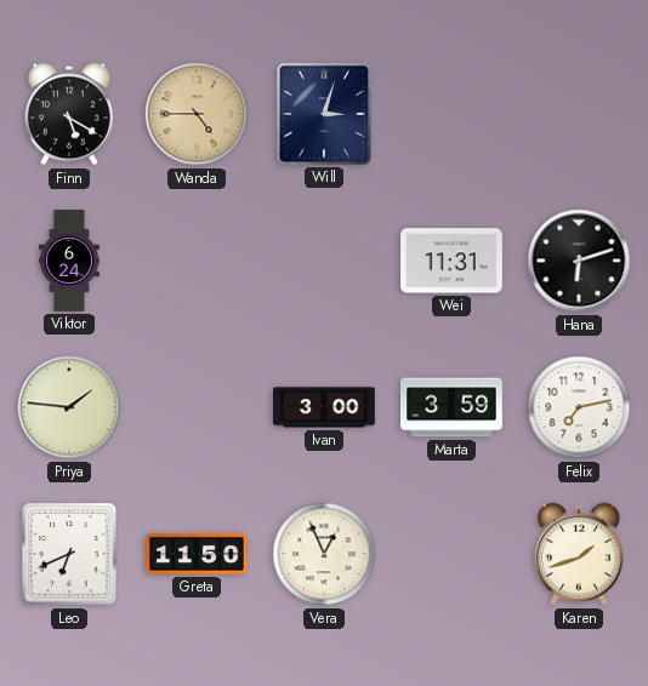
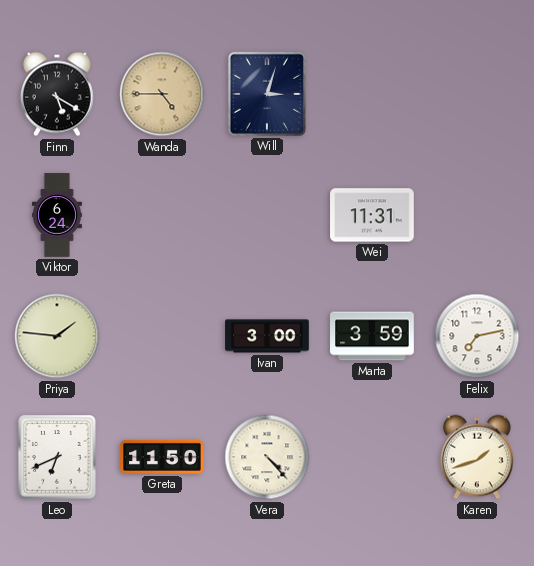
Hana: 6:12 -> none
Vera: 12:56 -> 4:23
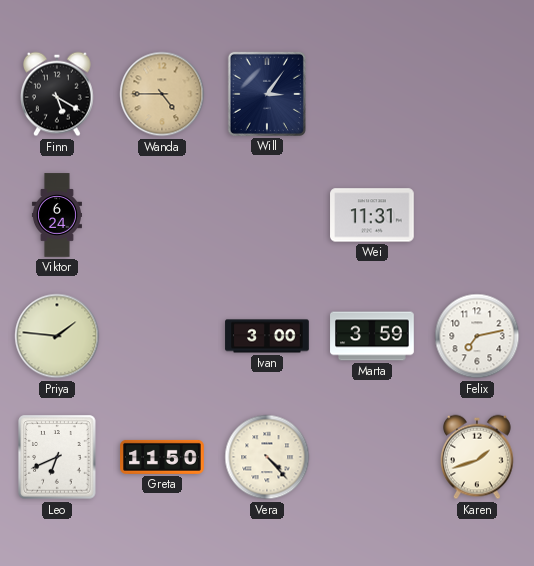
Will: 3:03 -> 3:06
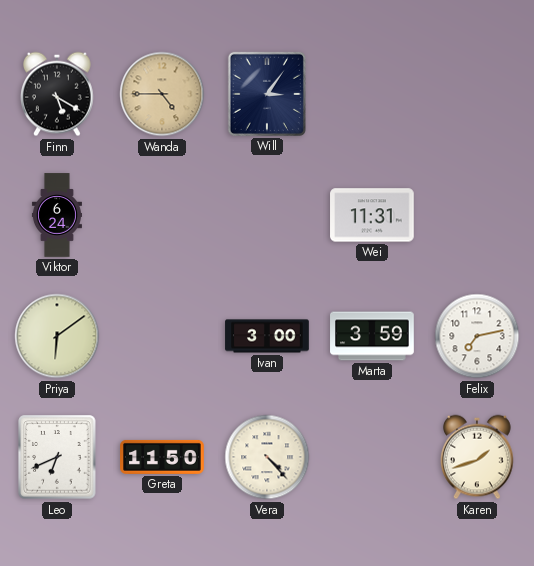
Priya: 1:46 -> 6:09
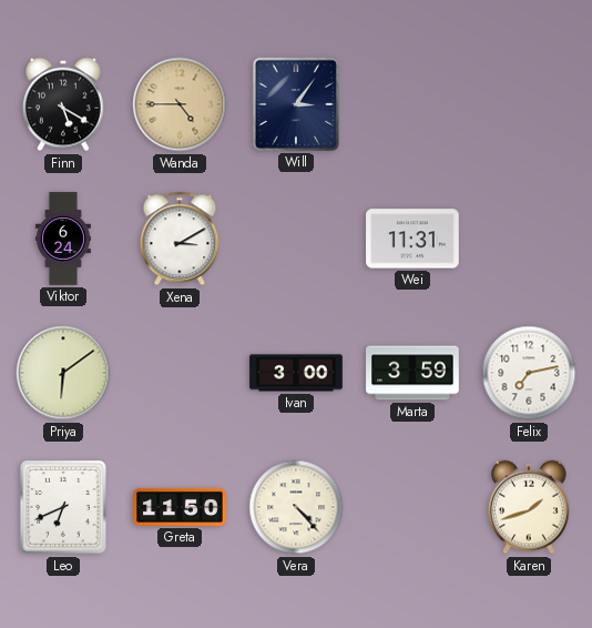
Xena: none -> 3:10
